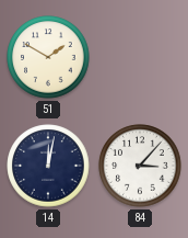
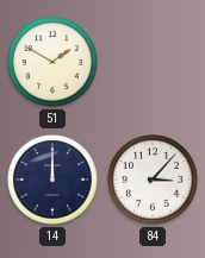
14: 12:02 -> 12:00
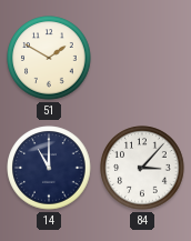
14: 12:00 -> 11:00
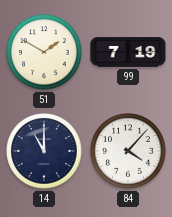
99: none -> 7:19
84: 3:07 -> 4:07
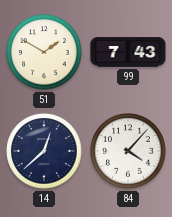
99: 7:19 -> 7:43
14: 11:00 -> 12:38
